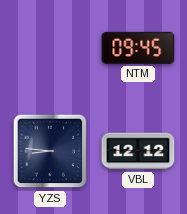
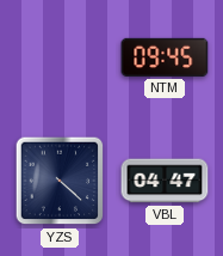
YZS: 8:46 -> 4:22
VBL: 12:12 -> 04:47
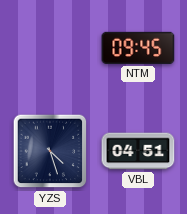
YZS: 4:22 -> 4:27
VBL: 04:47 -> 04:51
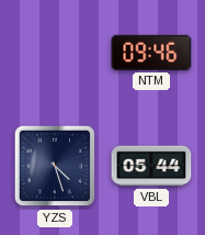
NTM: 09:45 -> 09:46
VBL: 04:51 -> 05:44
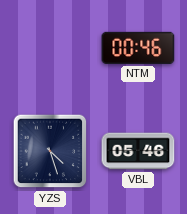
NTM: 09:46 -> 00:46
VBL: 05:44 -> 05:46
